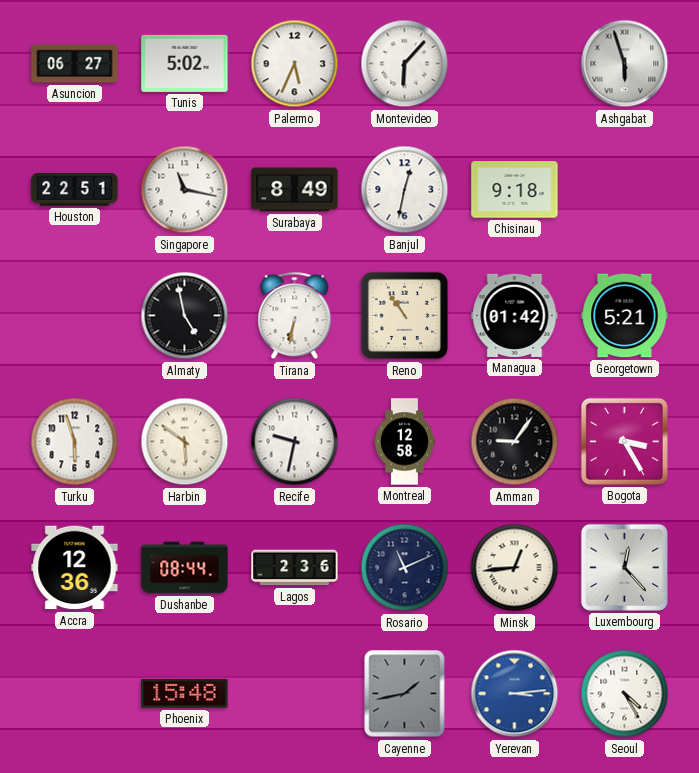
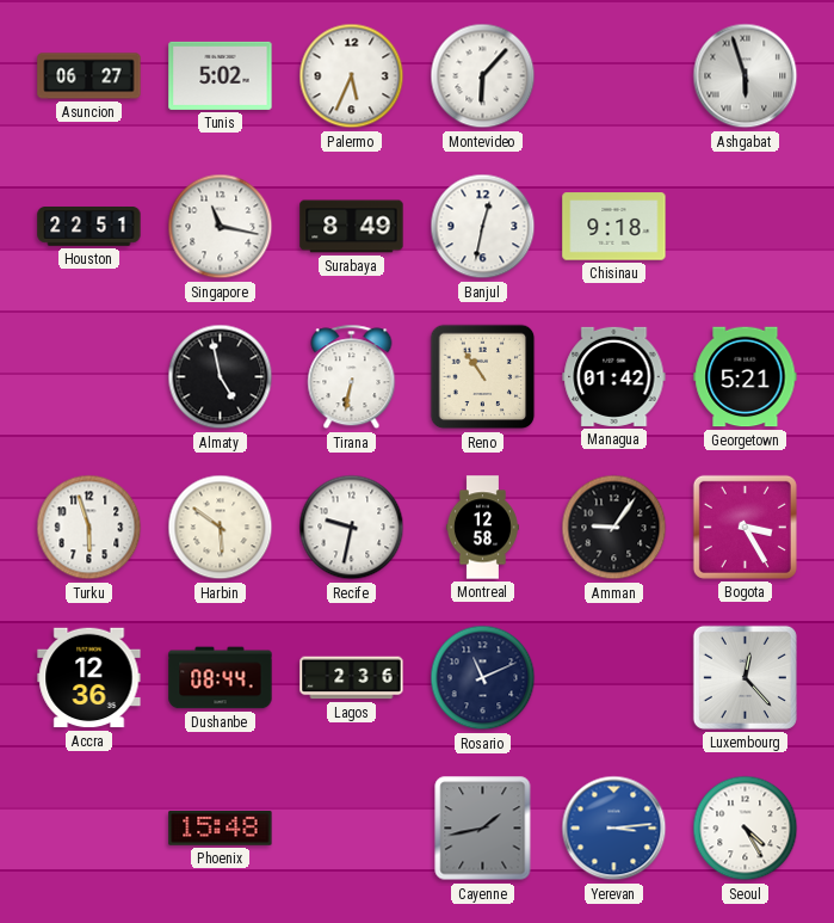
Minsk: 12:44 -> none
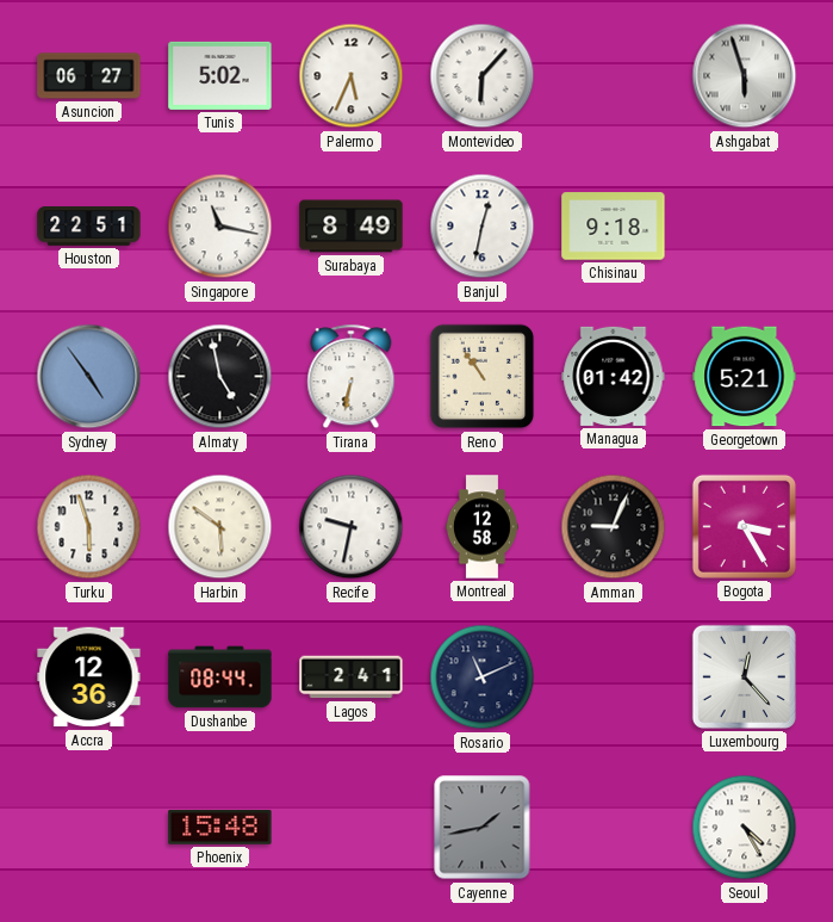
Sydney: none -> 4:54
Amman: 9:06 -> 9:04
Lagos: 2:36 -> 2:41
Yerevan: 3:14 -> none
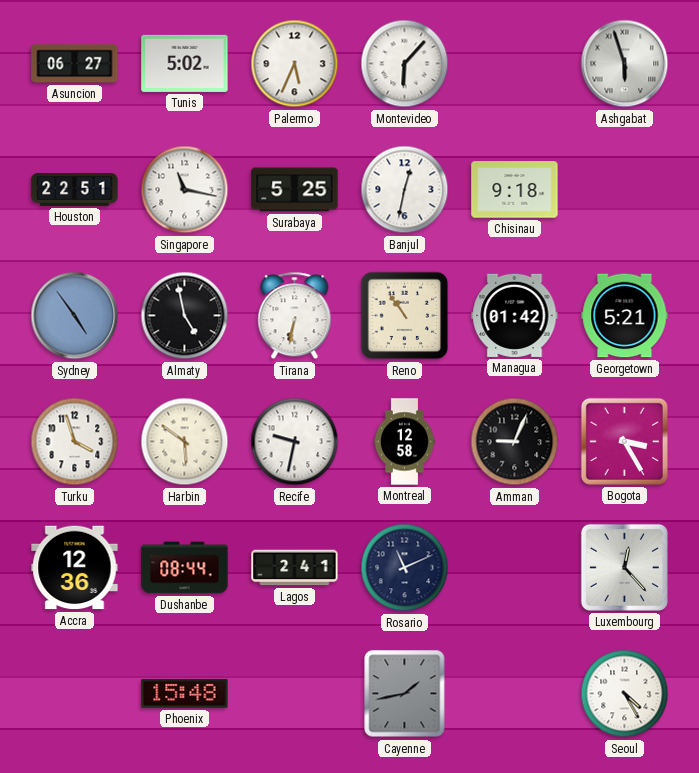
Surabaya: 8:49 -> 5:25
Turku: 5:57 -> 3:57
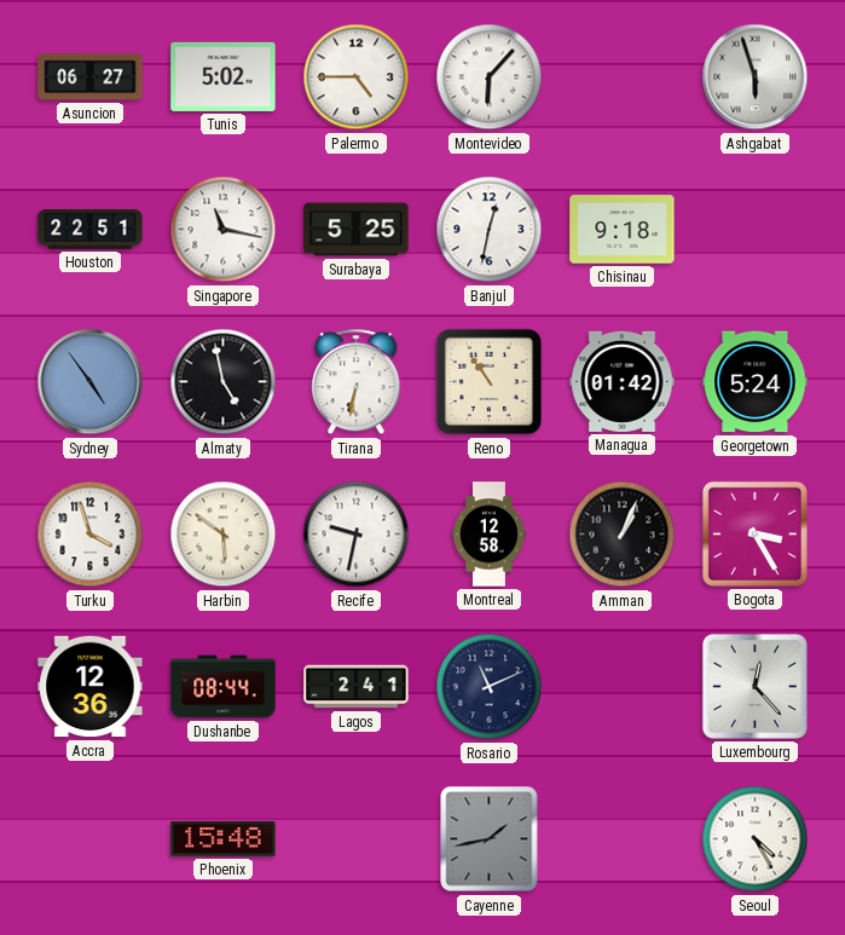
Palermo: 5:34 -> 4:45
Georgetown: 5:21 -> 5:24
Amman: 9:04 -> 1:04
